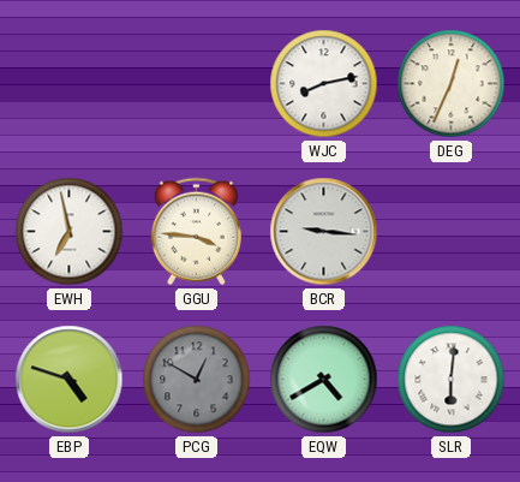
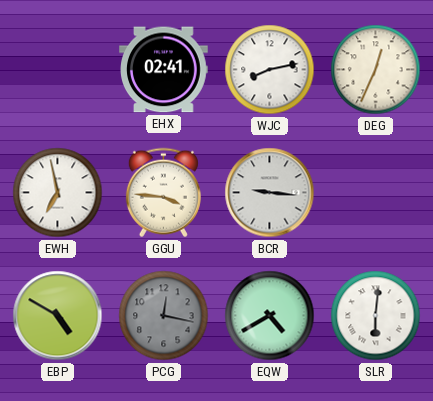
EHX: none -> 02:41
EBP: 4:48 -> 4:50
PCG: 12:50 -> 12:17
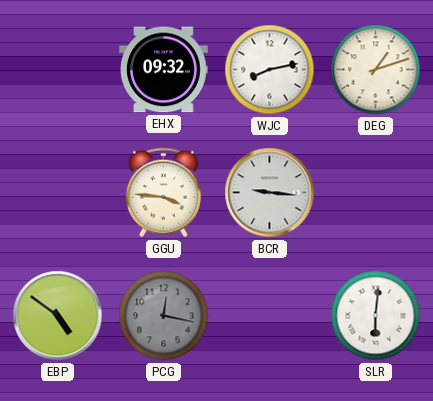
EHX: 02:41 -> 09:32
DEG: 12:34 -> 1:12
EWH: 6:58 -> none
EBP: 4:50 -> 4:51
EQW: 4:40 -> none
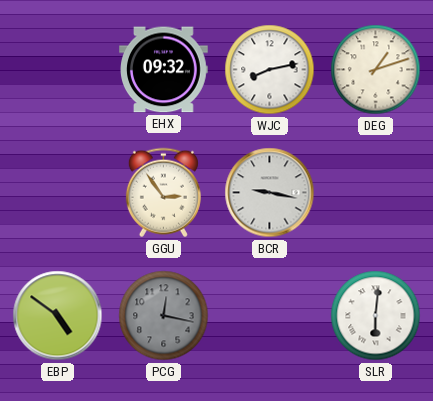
GGU: 3:46 -> 2:54
BCR: 9:16 -> 9:17
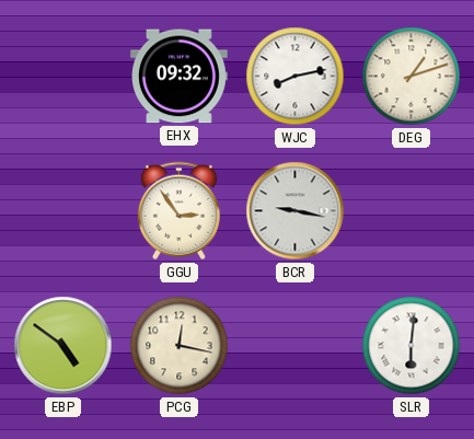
PCG dial: grey -> cream
